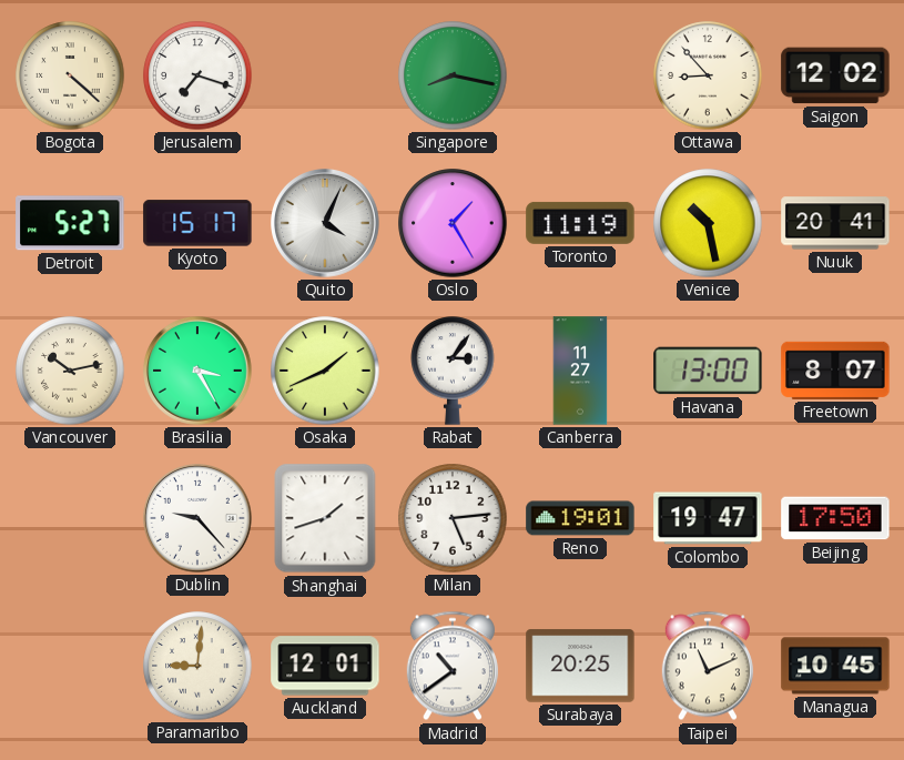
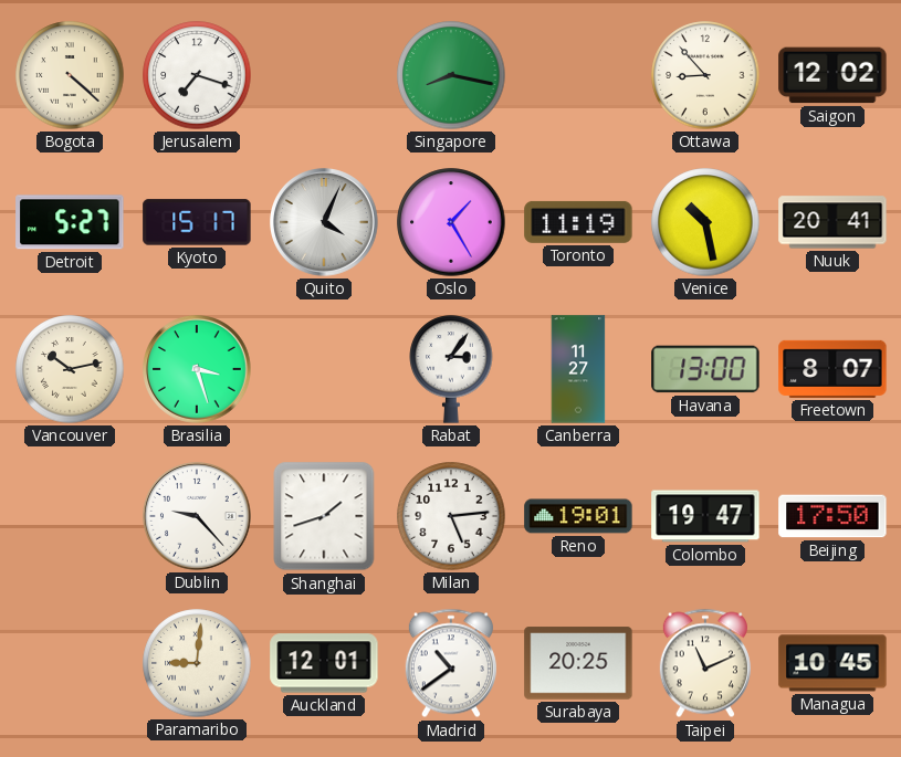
Brasilia: 3:25 -> 3:27
Osaka: 1:41 -> none
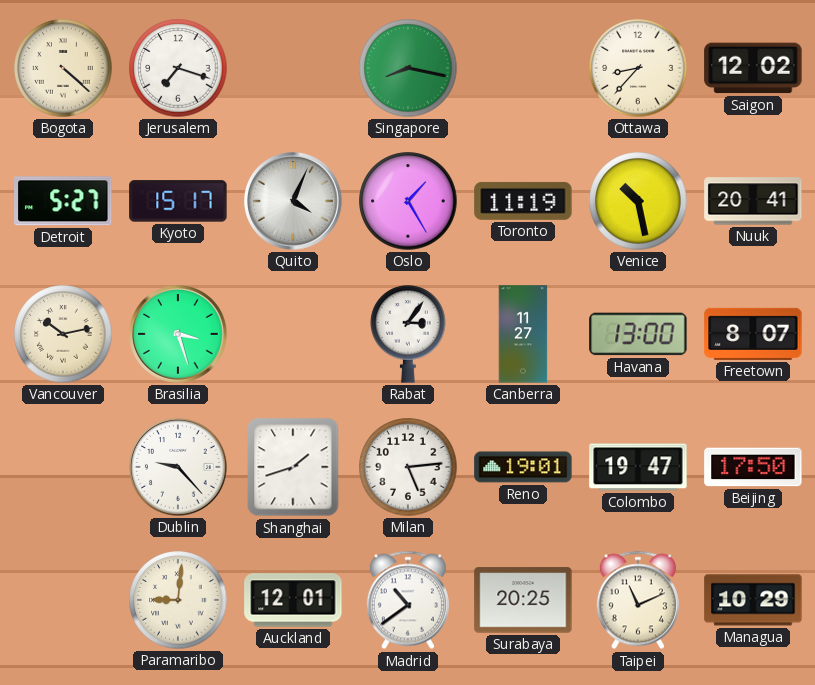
Ottawa: 8:53 -> 8:37
Managua: 10:45 -> 10:29
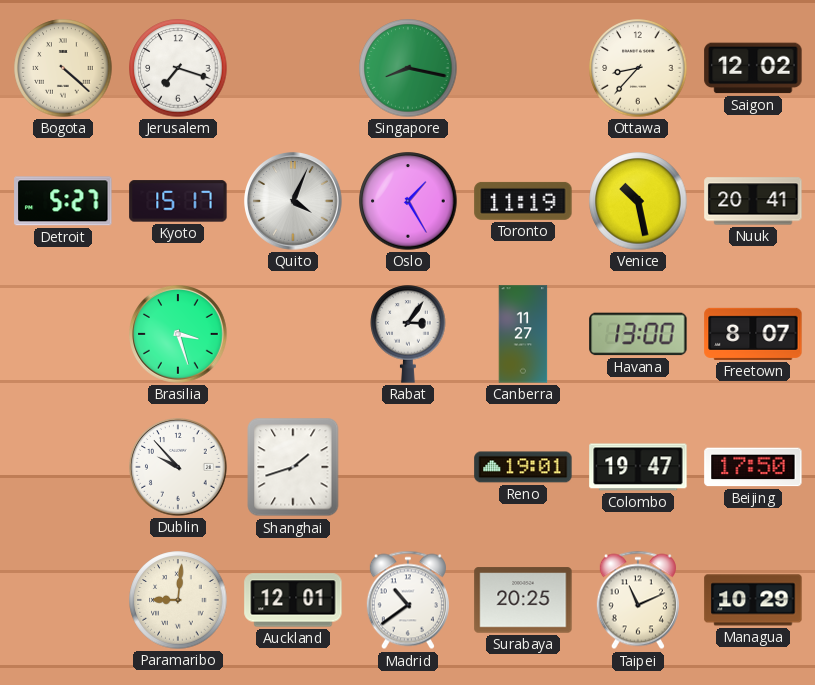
Vancouver: 10:13 -> none
Dublin: 9:23 -> 9:53
Milan: 5:14 -> none
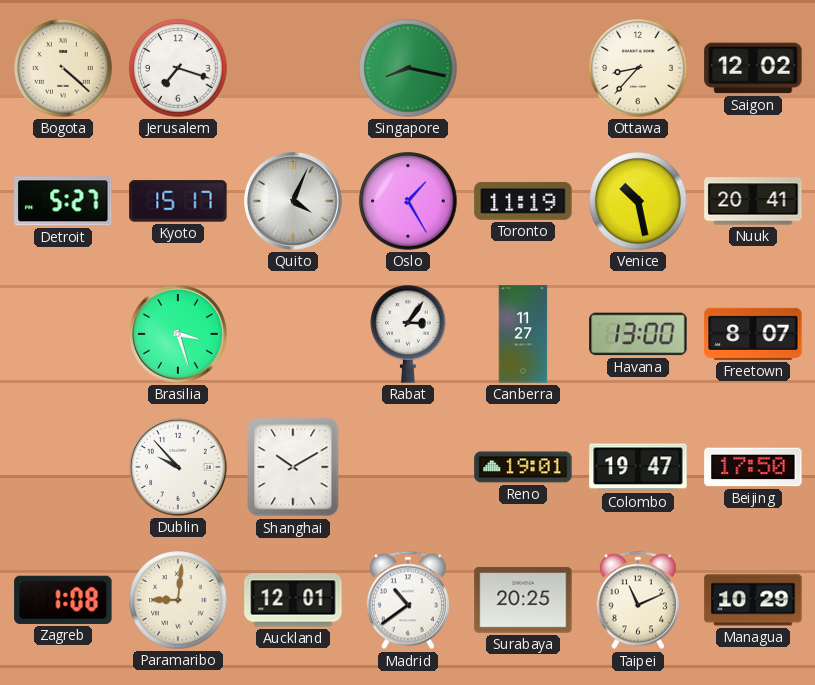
Shanghai: 1:42 -> 10:10
Zagreb: none -> 1:08
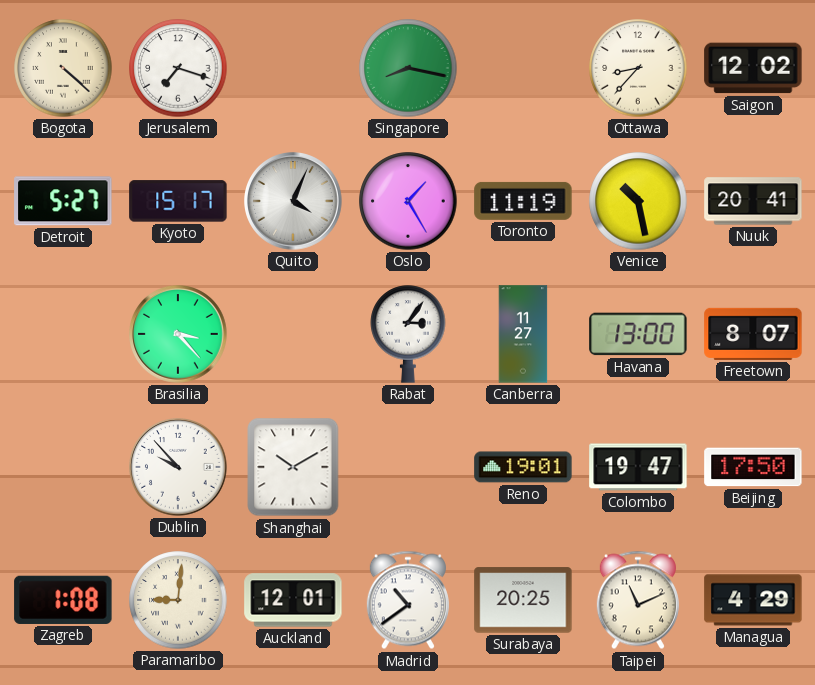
Brasilia: 3:27 -> 3:23
Managua: 10:29 -> 4:29
